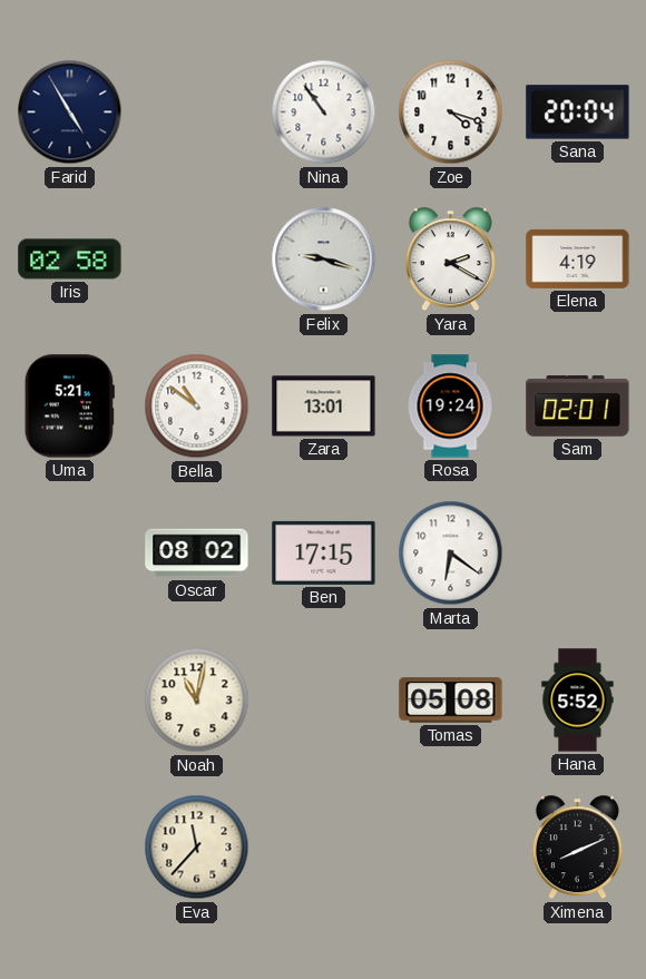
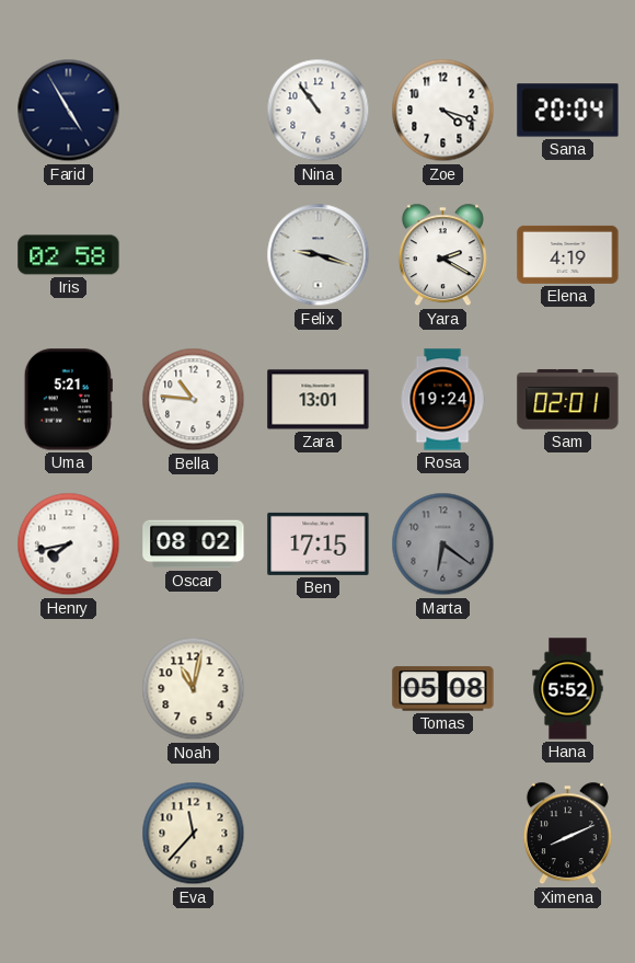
Bella: 10:51 -> 10:46
Henry: none -> 7:43
Marta dial: white -> grey
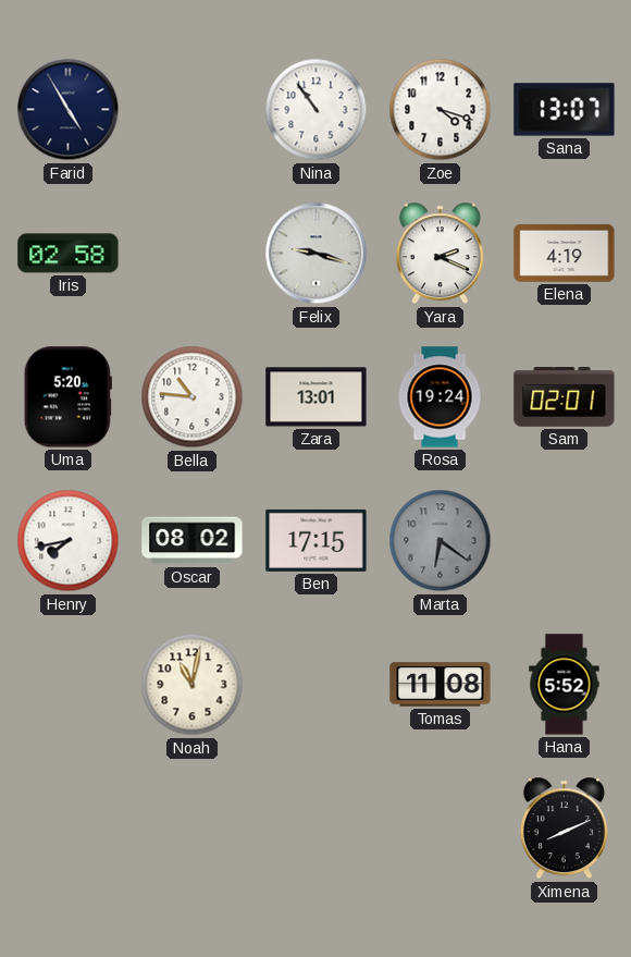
Sana: 20:04 -> 13:07
Yara: 2:20 -> 2:19
Uma: 5:21 -> 5:20
Tomas: 05:08 -> 11:08
Eva: 11:37 -> none
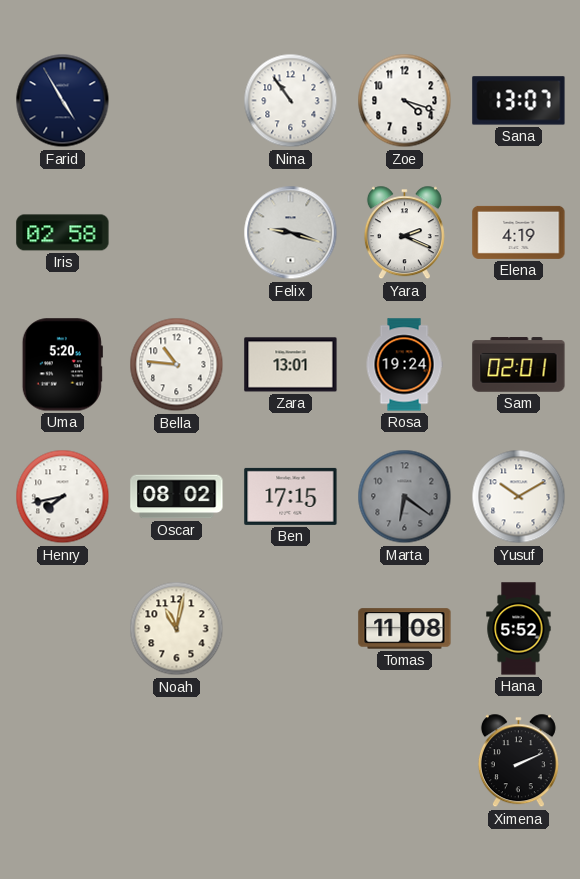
Yusuf: none -> 10:10
Ximena: 8:11 -> 2:11
